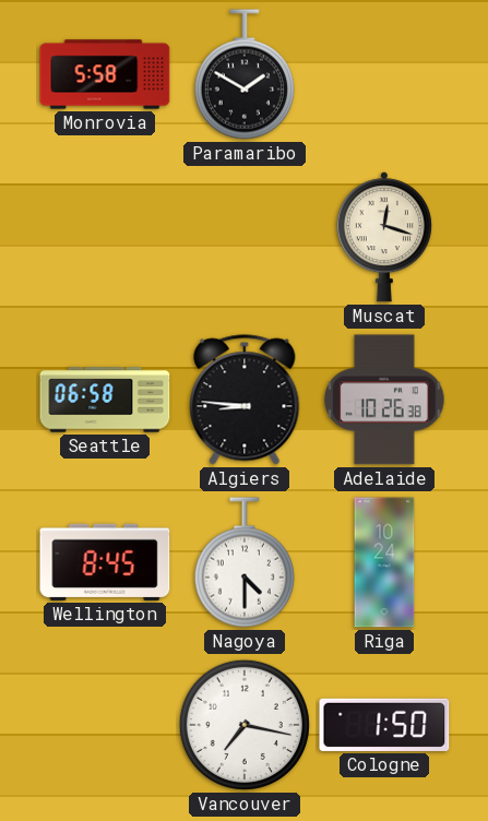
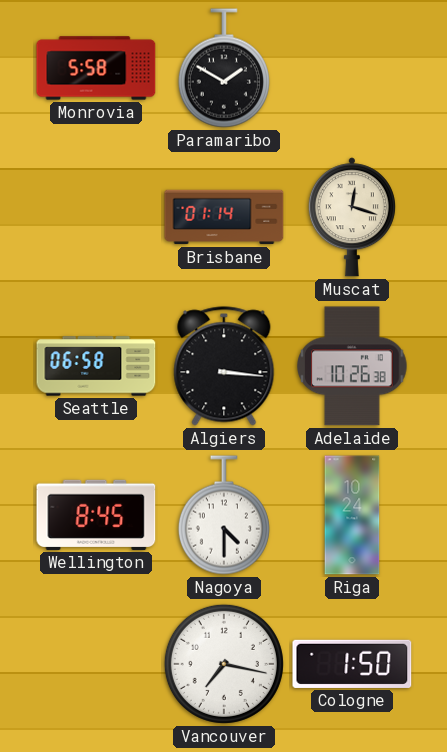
Brisbane: none -> 01:14
Algiers: 8:46 -> 3:16
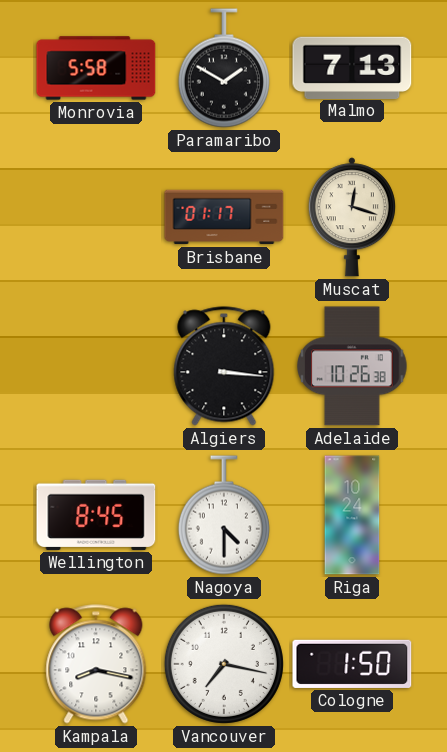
Malmo: none -> 7:13
Brisbane: 01:14 -> 01:17
Seattle: 06:58 -> none
Kampala: none -> 8:17
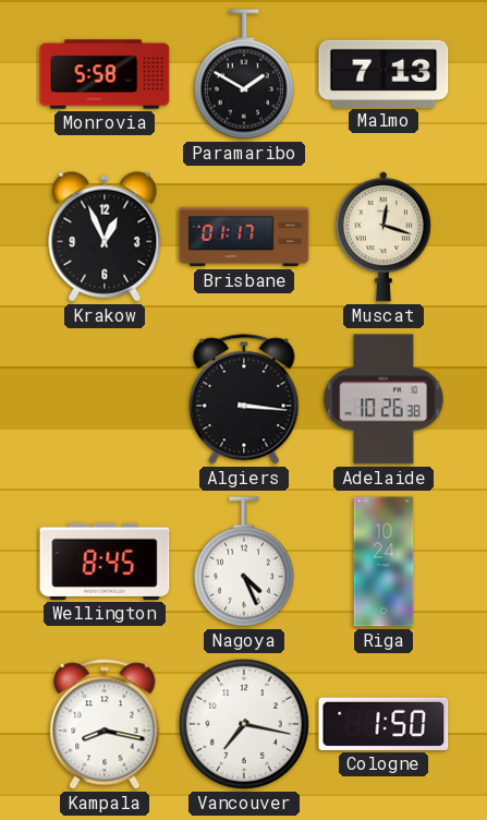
Krakow: none -> 12:56
Nagoya: 4:30 -> 4:26
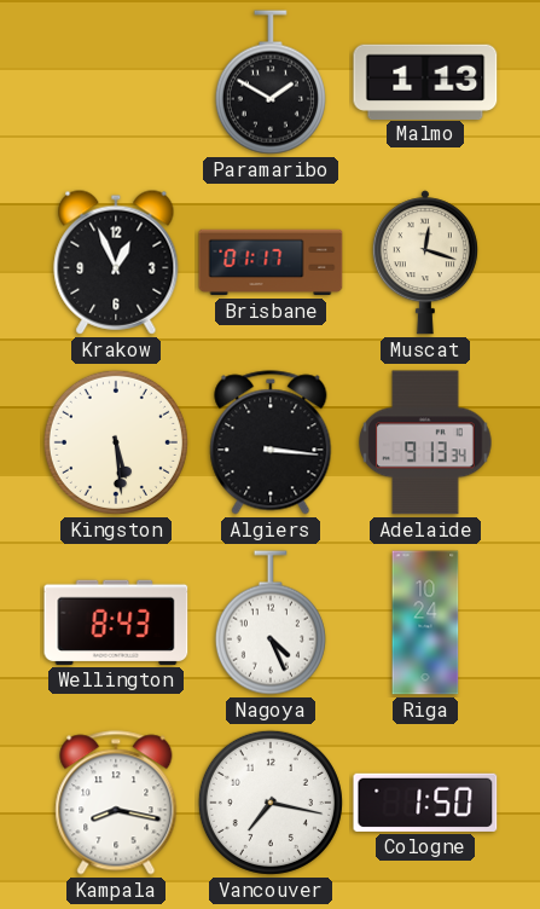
Monrovia: 5:58 -> none
Malmo: 7:13 -> 1:13
Kingston: none -> 5:29
Adelaide: 10:26 -> 9:13
Wellington: 8:45 -> 8:43
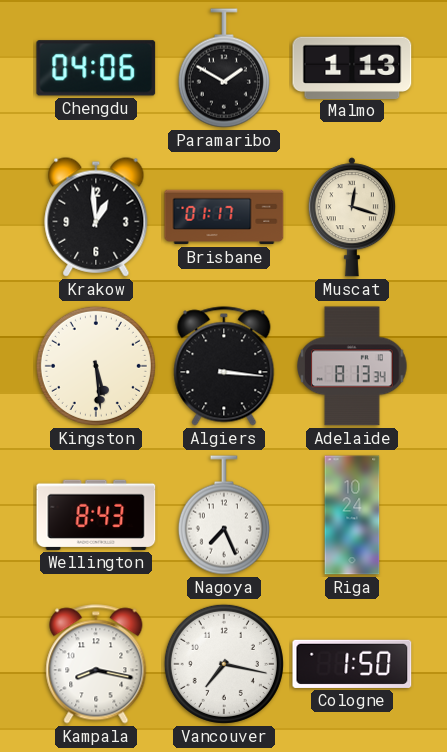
Chengdu: none -> 04:06
Krakow: 12:56 -> 12:59
Adelaide: 9:13 -> 8:13
Nagoya: 4:26 -> 7:26
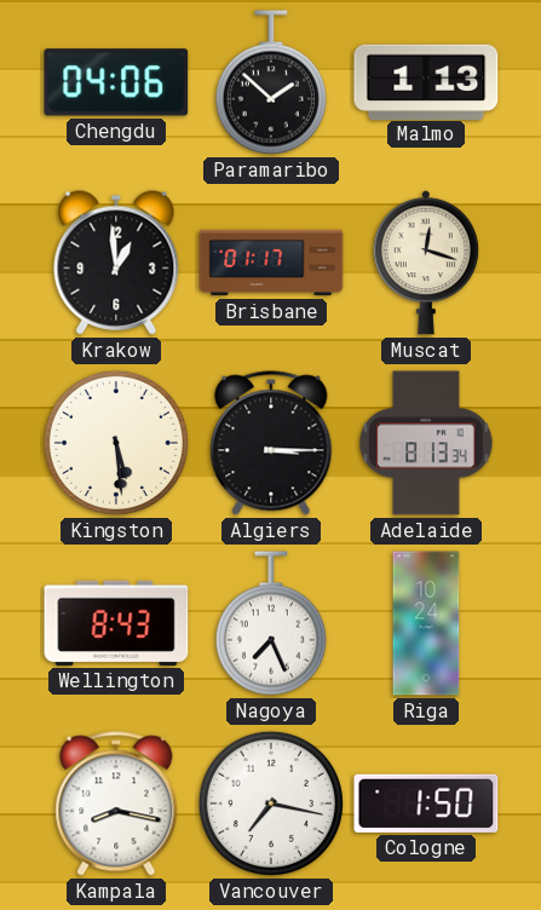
Paramaribo: 1:50 -> 1:52
Algiers: 3:16 -> 3:15
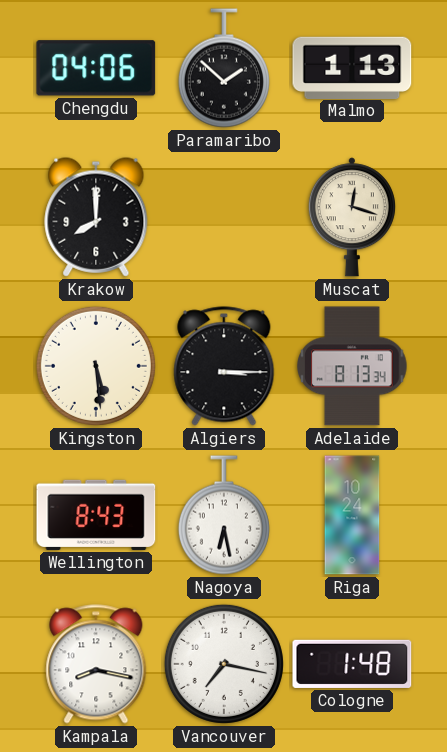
Krakow: 12:59 -> 8:00
Brisbane: 01:17 -> none
Nagoya: 7:26 -> 6:28
Cologne: 1:50 -> 1:48
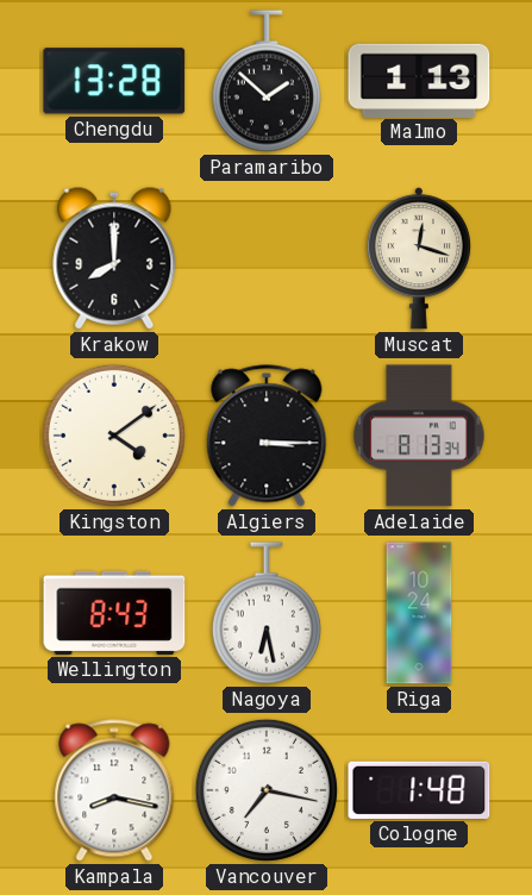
Chengdu: 04:06 -> 13:28
Kingston: 5:29 -> 4:09
